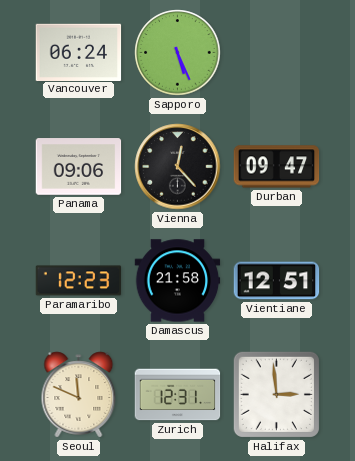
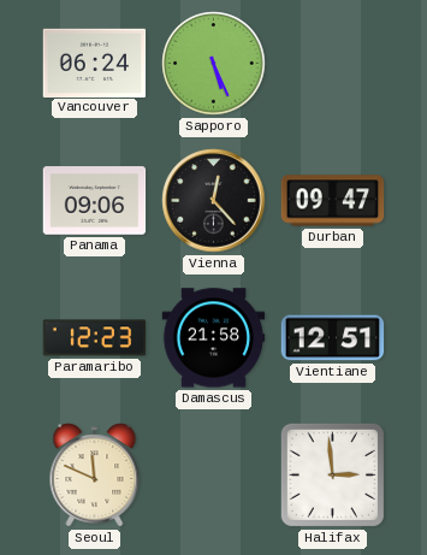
Zurich: 12:31 -> none
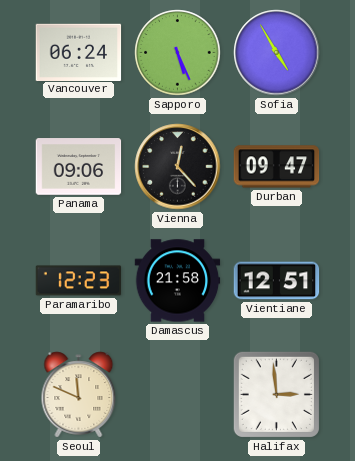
Sofia: none -> 4:55
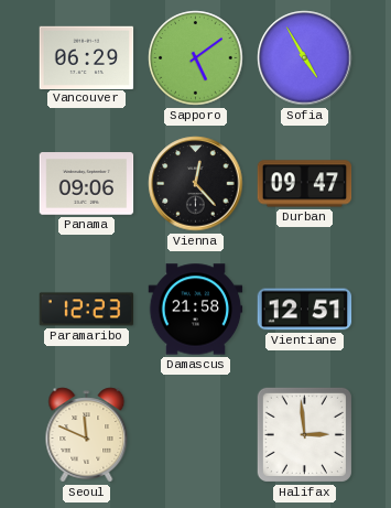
Vancouver: 06:24 -> 06:29
Sapporo: 5:26 -> 5:09
